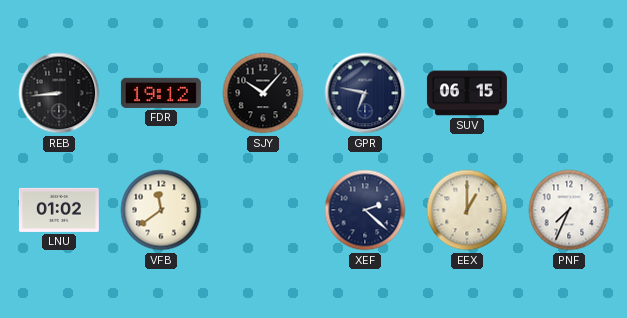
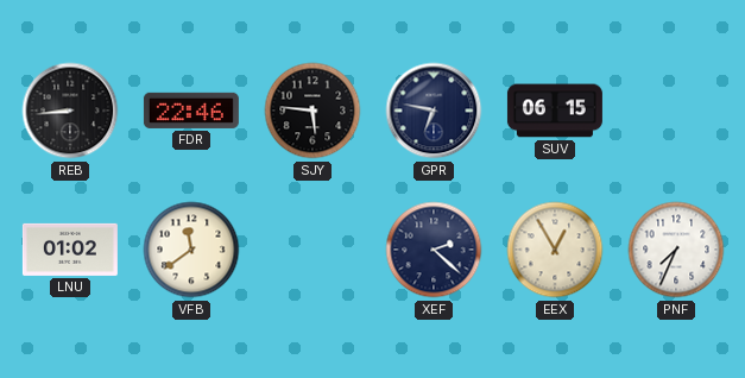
FDR: 19:12 -> 22:46
SJY: 10:07 -> 5:46
EEX: 1:00 -> 12:55
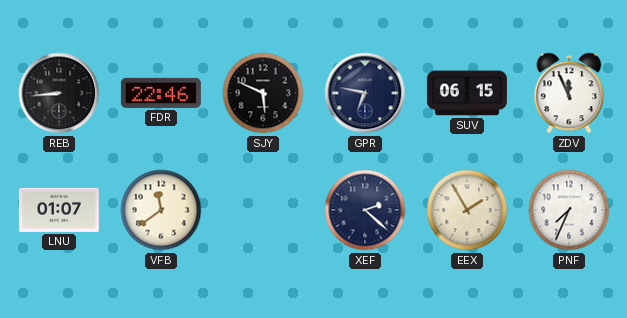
SJY: 5:46 -> 5:49
ZDV: none -> 11:56
LNU: 01:02 -> 01:07
EEX: 12:55 -> 1:55
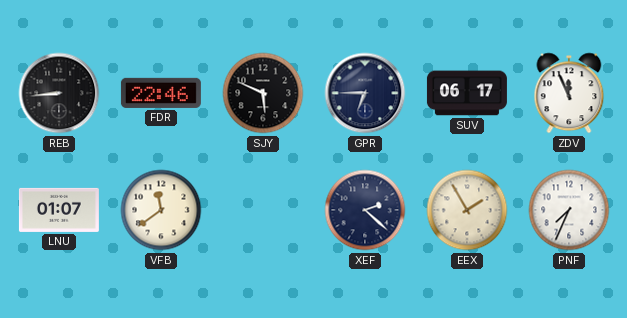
GPR: 6:47 -> 6:45
SUV: 06:15 -> 06:17
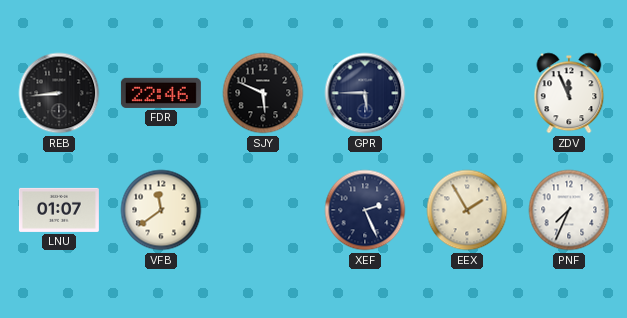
GPR: 6:45 -> 5:45
SUV: 06:17 -> none
XEF: 2:22 -> 2:26
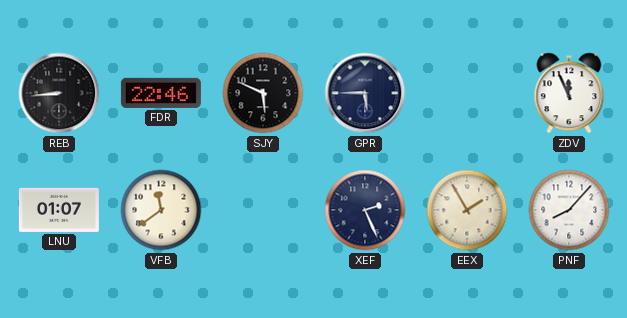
PNF: 7:34 -> 8:07
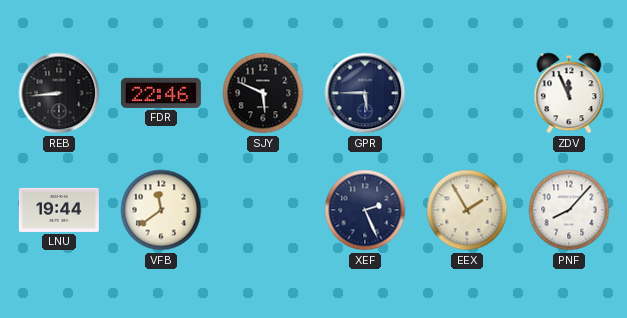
LNU: 01:07 -> 19:44
